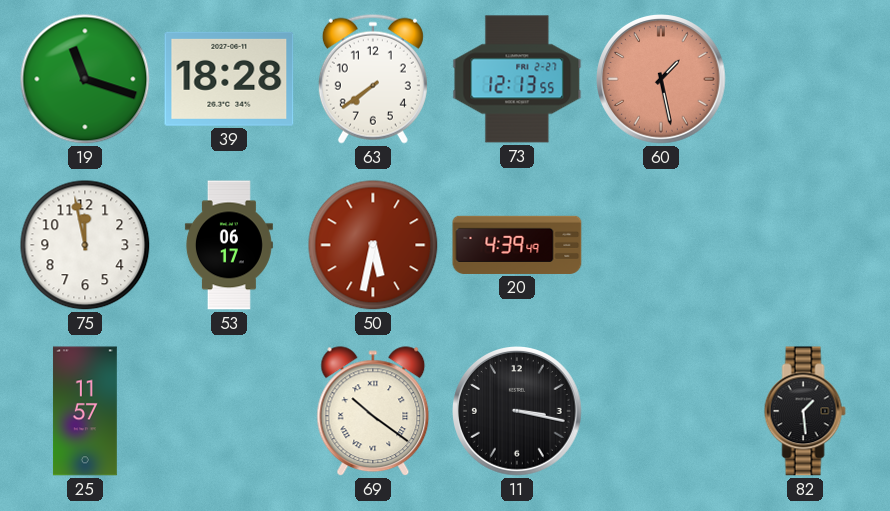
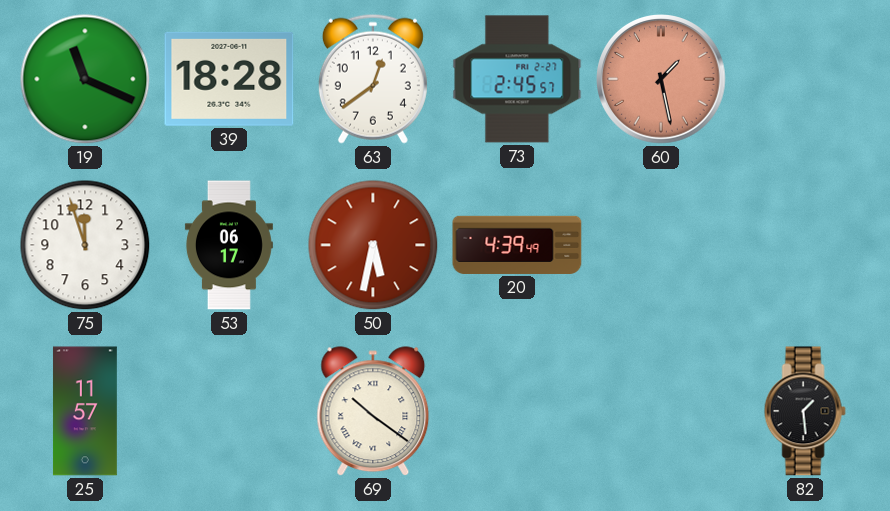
19: 11:18 -> 11:19
63: 7:39 -> 12:39
73: 12:13 -> 2:45
75: 11:58 -> 11:57
11: 3:17 -> none
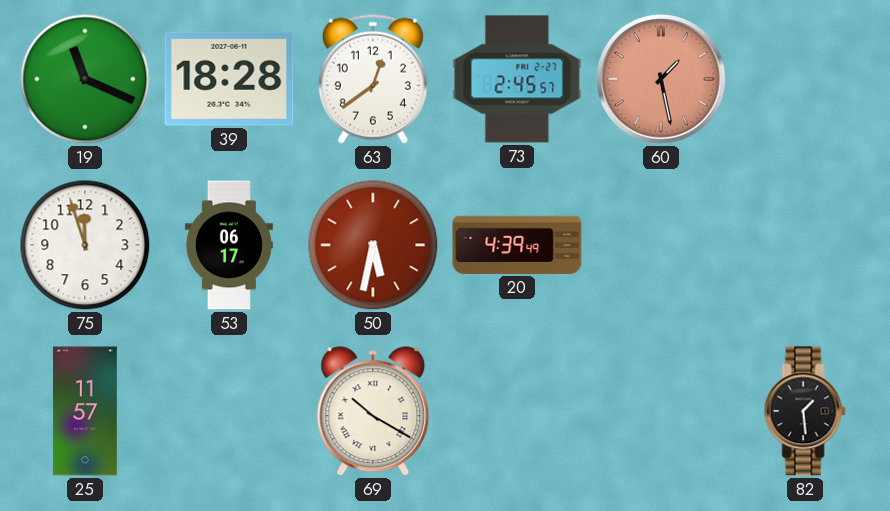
69: 10:21 -> 10:20
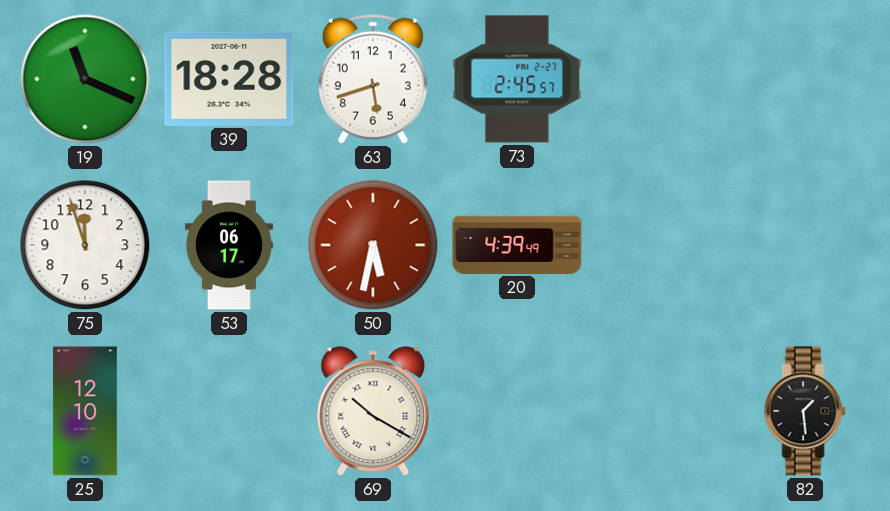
63: 12:39 -> 5:42
60: 1:28 -> none
25: 11:57 -> 12:10
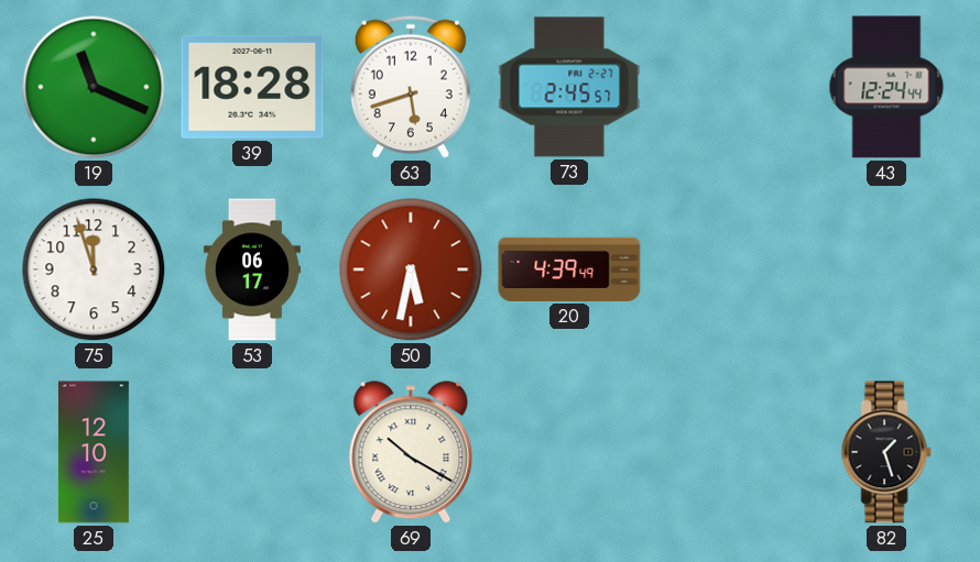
43: none -> 12:24
82: 1:29 -> 1:27
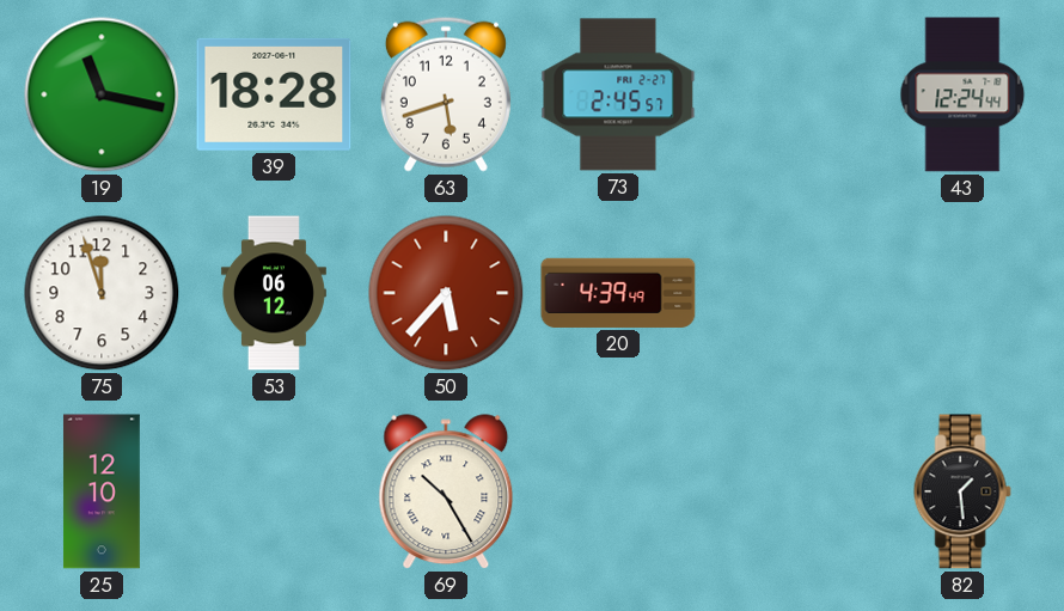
19: 11:19 -> 11:17
53: 06:17 -> 06:12
50: 5:32 -> 5:37
69: 10:20 -> 10:25
82: 1:27 -> 1:29
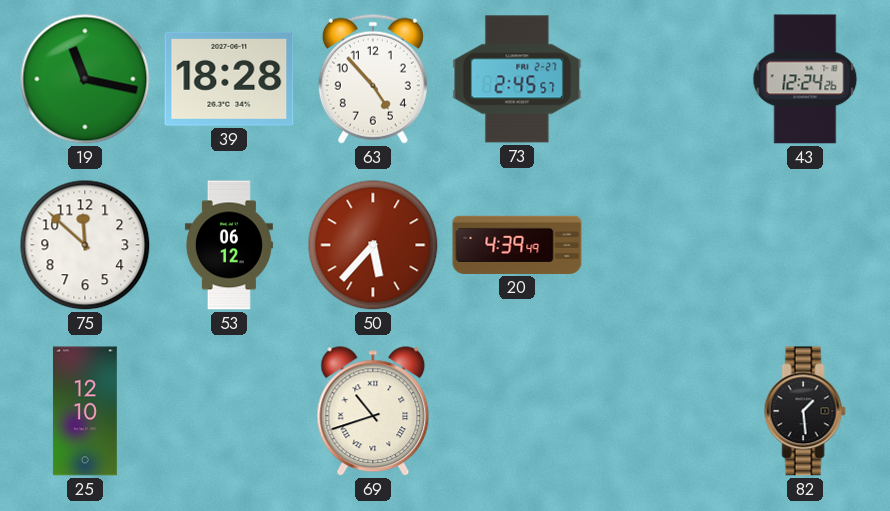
63: 5:42 -> 4:53
43: 12:24:44 -> 12:24:26
75: 11:57 -> 11:52
69: 10:25 -> 10:42
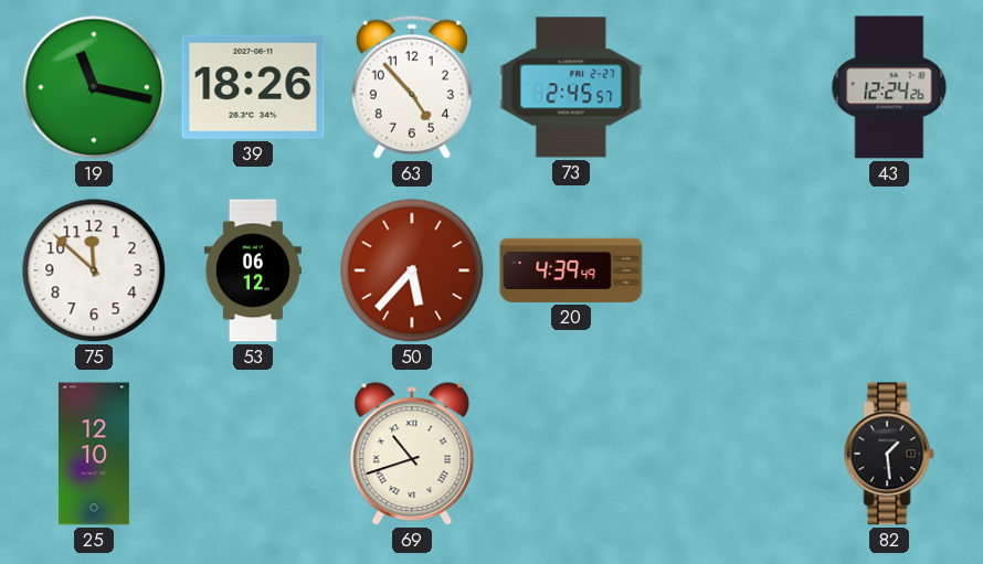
39: 18:28 -> 18:26
